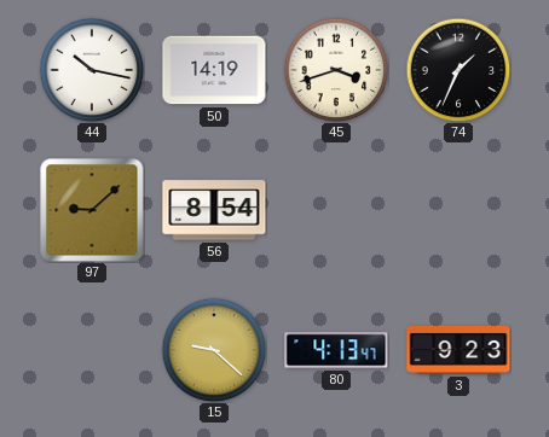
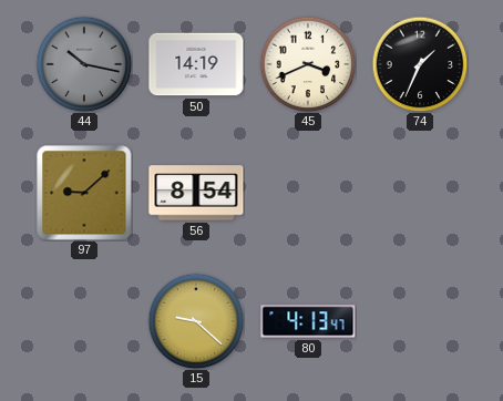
44 dial: white -> grey
45: 3:42 -> 3:41
3: 9:23 -> none
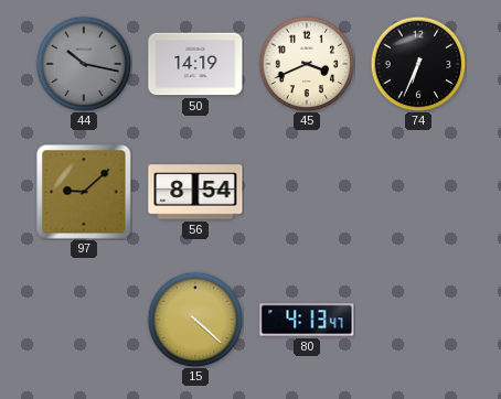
74: 1:34 -> 6:34
15: 9:22 -> 4:22
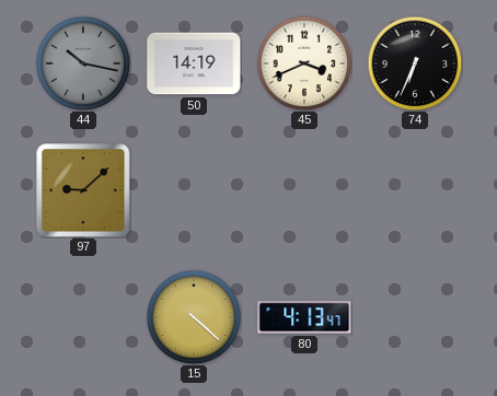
56: 8:54 -> none
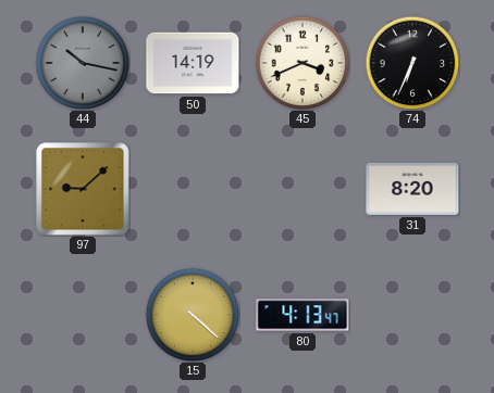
31: none -> 8:20
